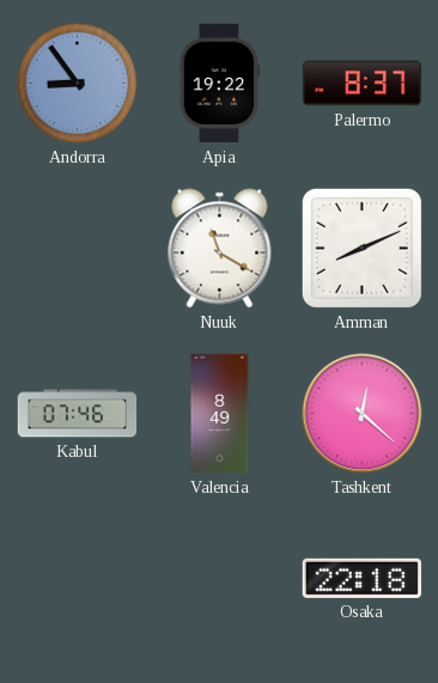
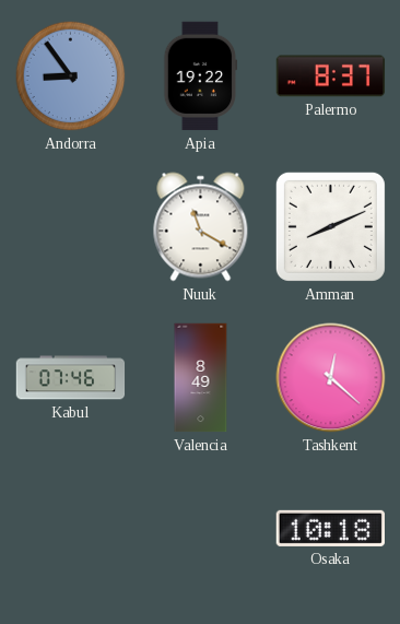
Osaka: 22:18 -> 10:18
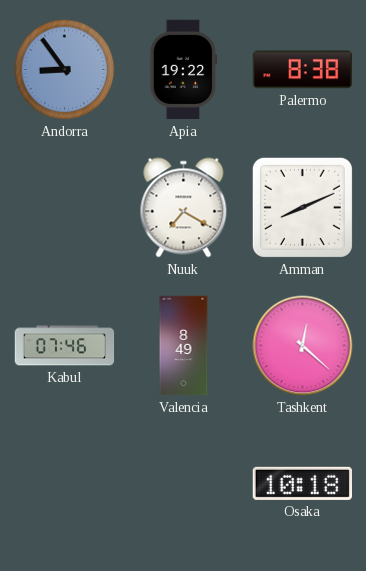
Palermo: 8:37 -> 8:38
Nuuk: 11:20 -> 7:20
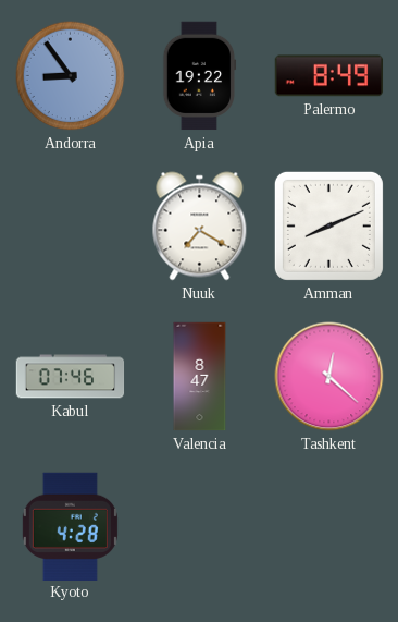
Palermo: 8:38 -> 8:49
Valencia: 8:49 -> 8:47
Kyoto: none -> 4:28
Osaka: 10:18 -> none
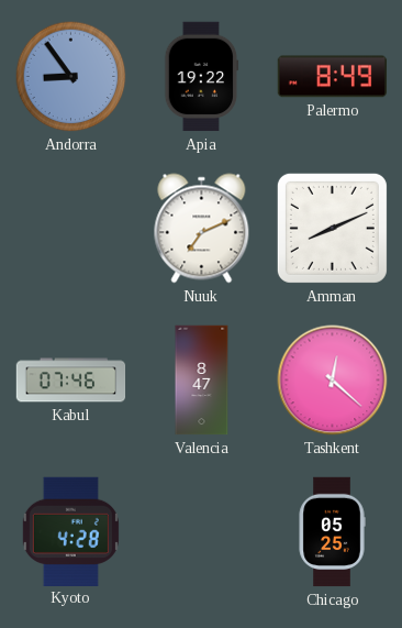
Nuuk: 7:20 -> 7:11
Chicago: none -> 05:25
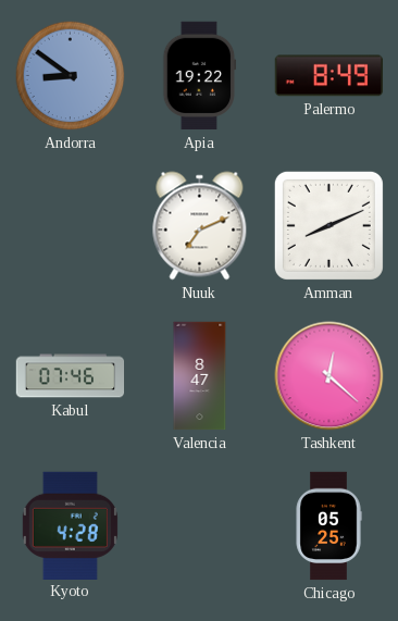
Andorra: 8:54 -> 8:51
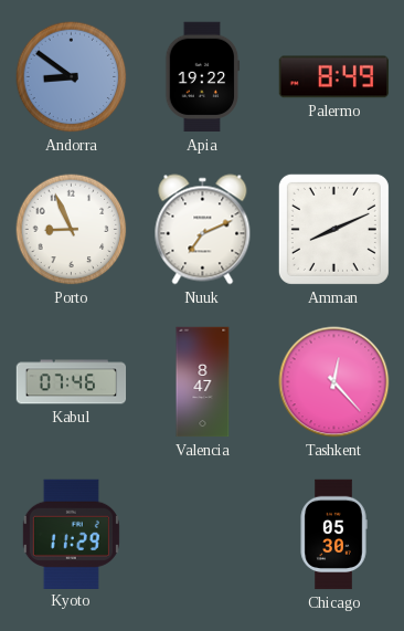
Porto: none -> 8:56
Tashkent: 12:22 -> 12:23
Kyoto: 4:28 -> 11:29
Chicago: 05:25 -> 05:30
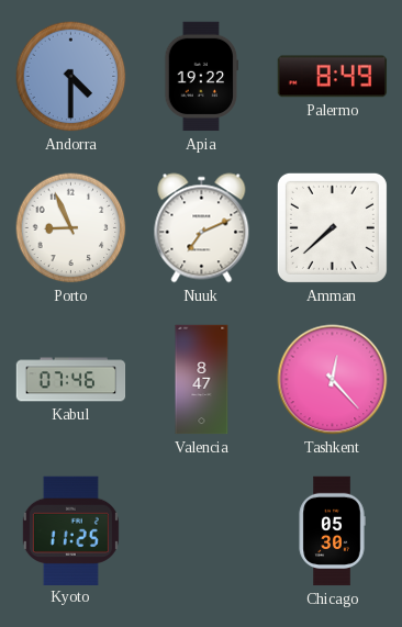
Andorra: 8:51 -> 4:30
Amman: 8:11 -> 7:38
Kyoto: 11:29 -> 11:25
